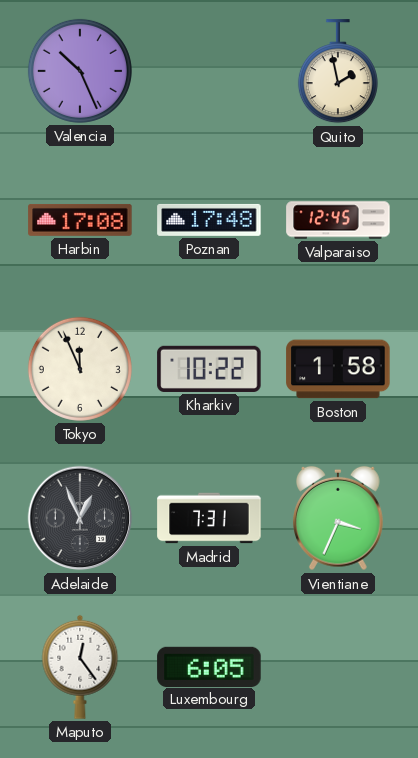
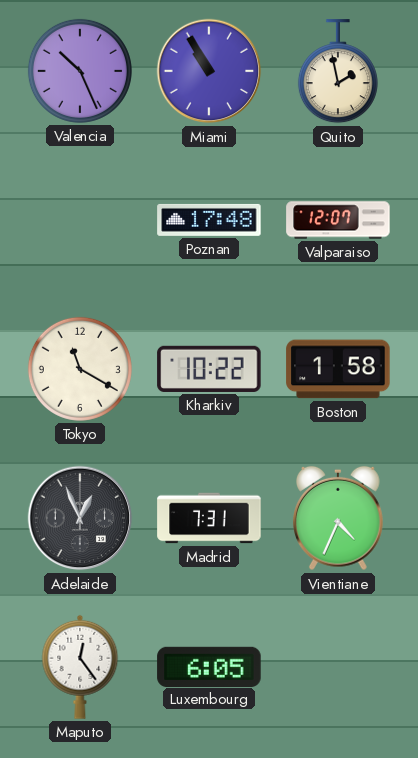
Miami: none -> 10:55
Harbin: 17:08 -> none
Valparaiso: 12:45 -> 12:07
Tokyo: 11:56 -> 11:20
Vientiane: 3:34 -> 4:34
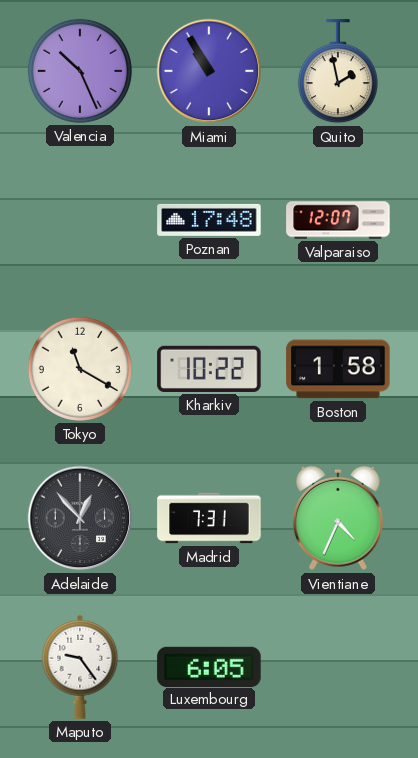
Adelaide: 12:56 -> 12:53
Maputo: 12:24 -> 9:24
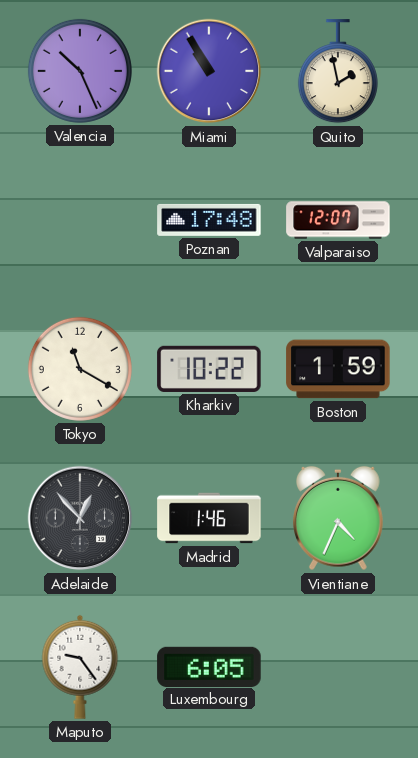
Boston: 1:58 -> 1:59
Madrid: 7:31 -> 1:46
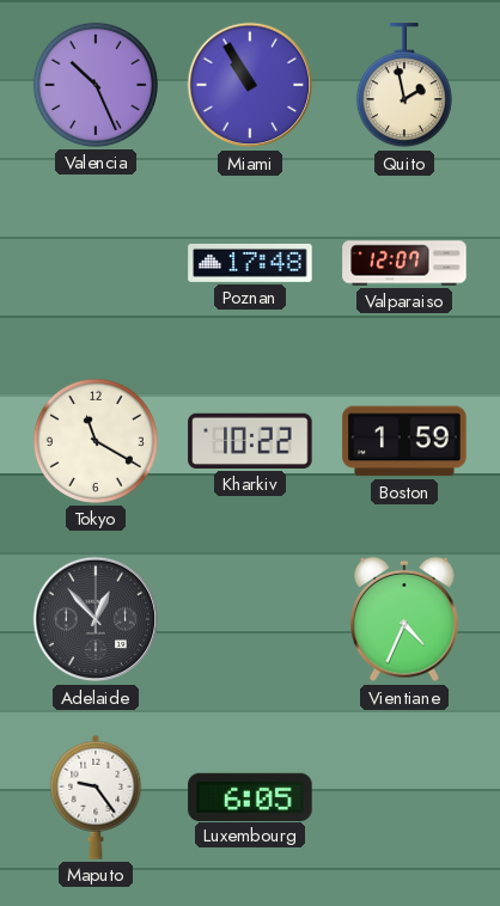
Madrid: 1:46 -> none
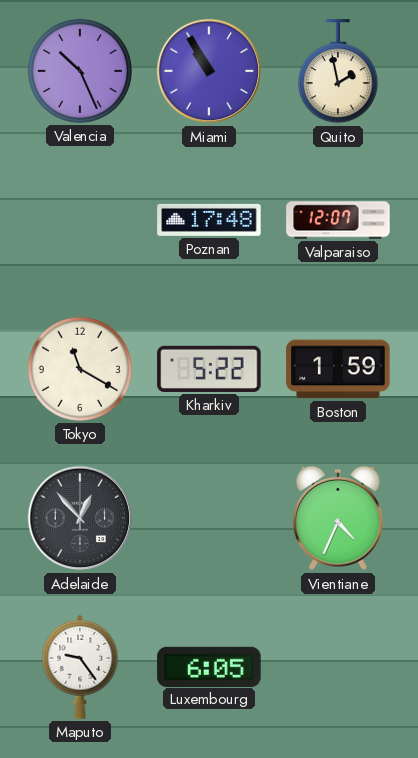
Kharkiv: 10:22 -> 5:22
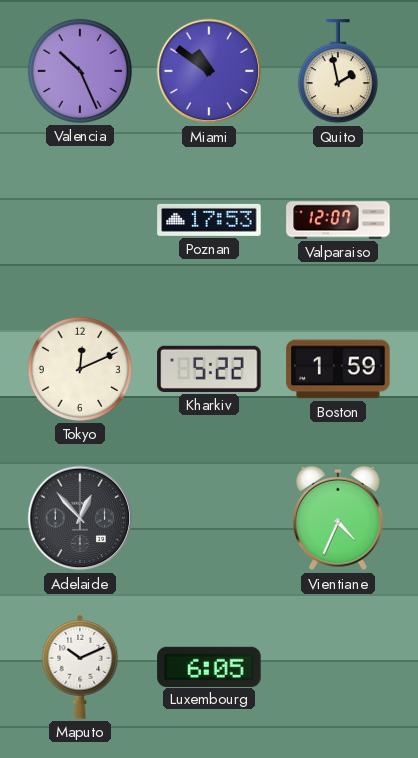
Miami: 10:55 -> 10:51
Poznan: 17:48 -> 17:53
Tokyo: 11:20 -> 12:11
Maputo: 9:24 -> 10:11
